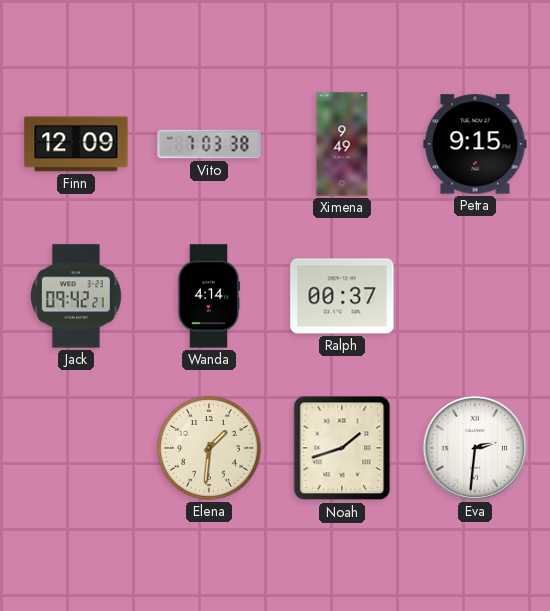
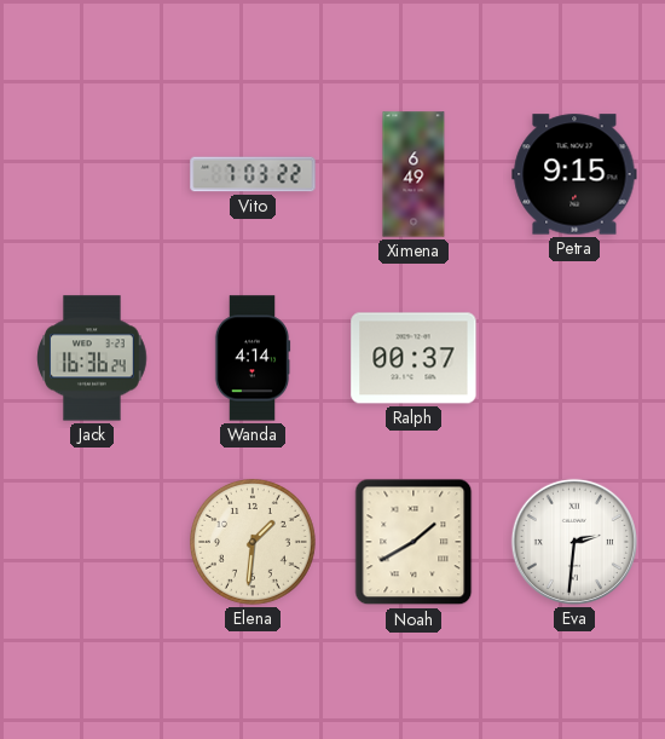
Finn: 12:09 -> none
Vito: 7:03:38 -> 7:03:22
Ximena: 9:49 -> 6:49
Jack: 09:42 -> 16:36
Noah: 1:42 -> 1:40
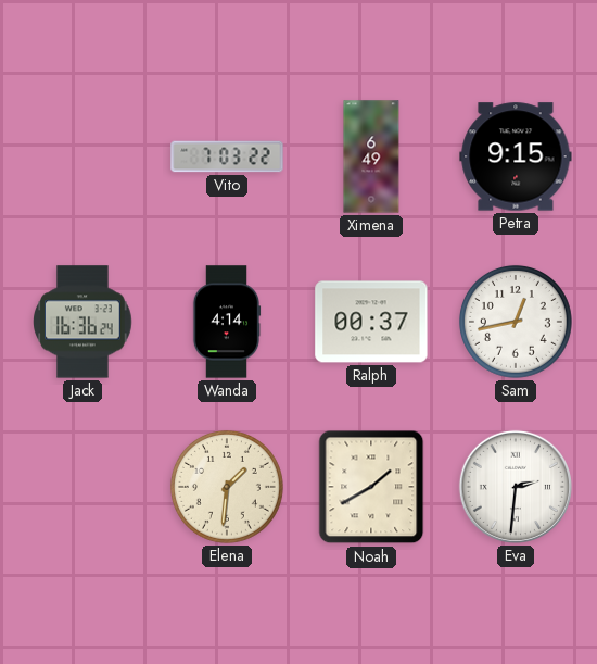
Sam: none -> 12:43
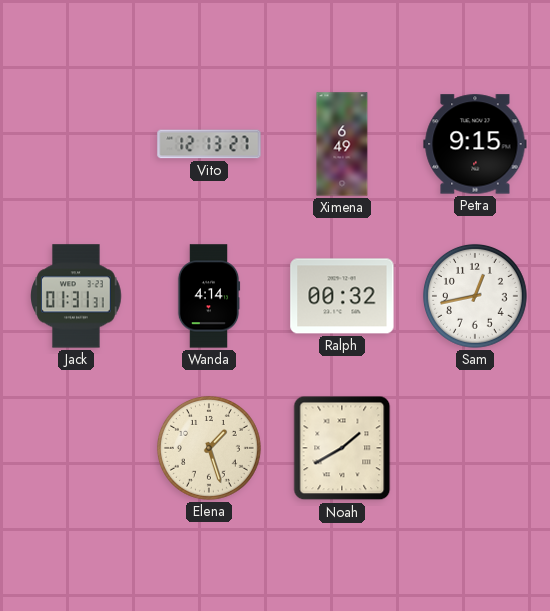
Vito: 7:03 -> 12:13
Jack: 16:36 -> 01:31
Ralph: 00:37 -> 00:32
Elena: 1:31 -> 1:27
Eva: 2:31 -> none
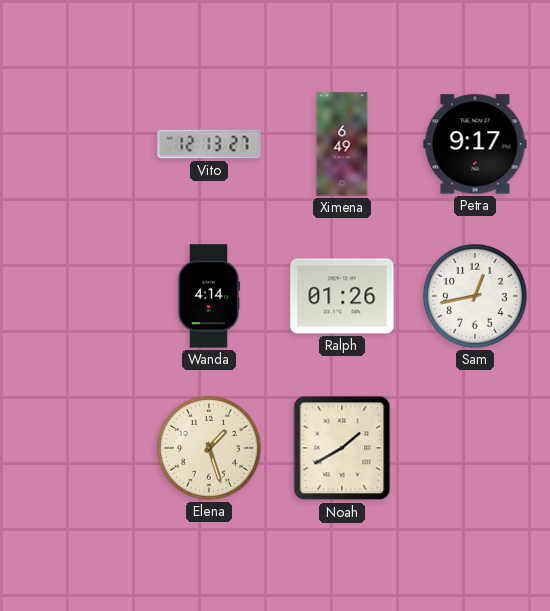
Petra: 9:15 -> 9:17
Jack: 01:31 -> none
Ralph: 00:32 -> 01:26
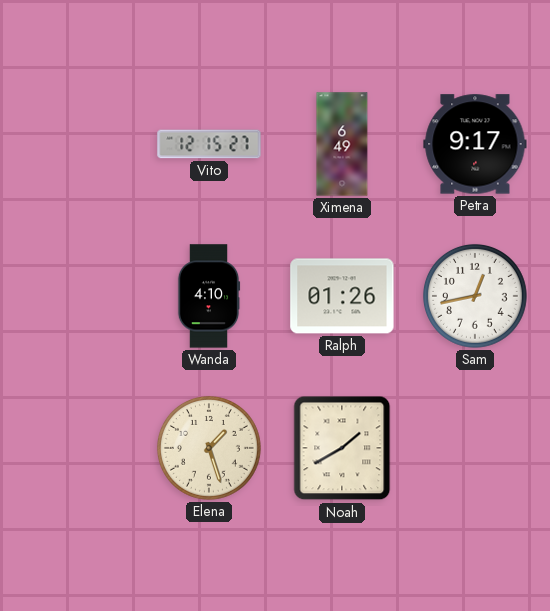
Vito: 12:13 -> 12:15
Wanda: 4:14 -> 4:10
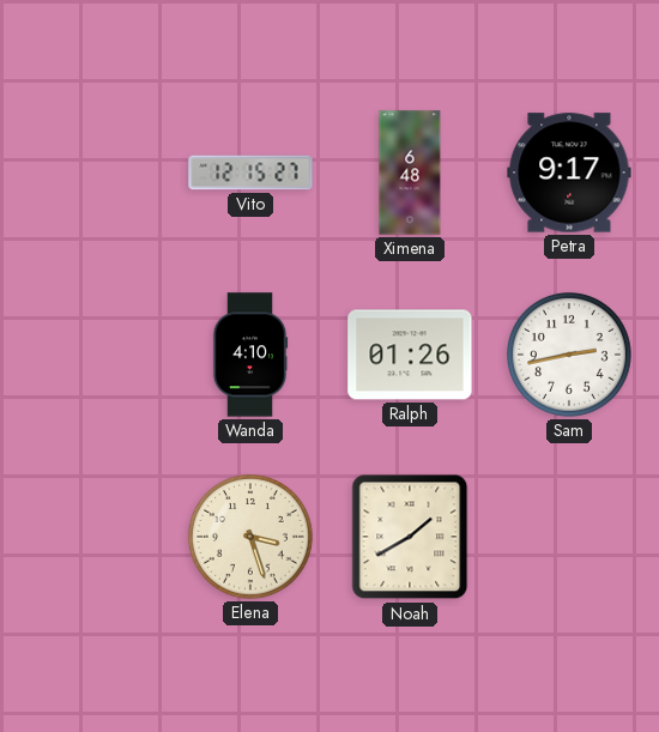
Ximena: 6:49 -> 6:48
Sam: 12:43 -> 2:43
Elena: 1:27 -> 3:27
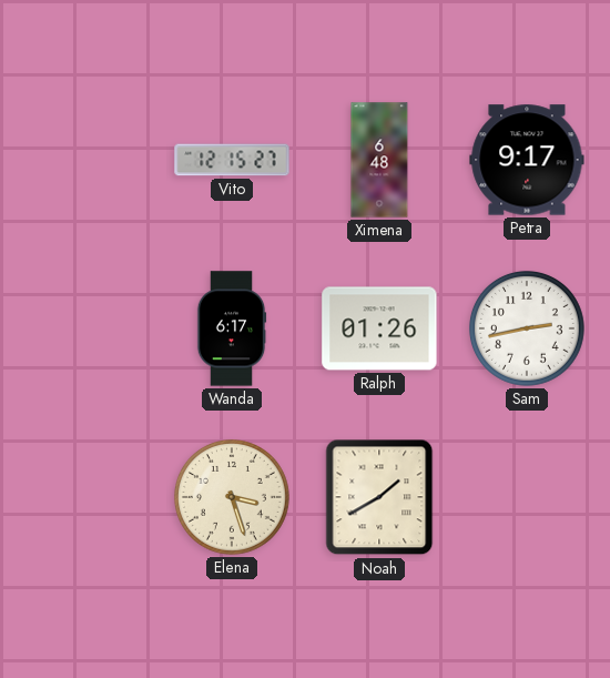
Wanda: 4:10 -> 6:17
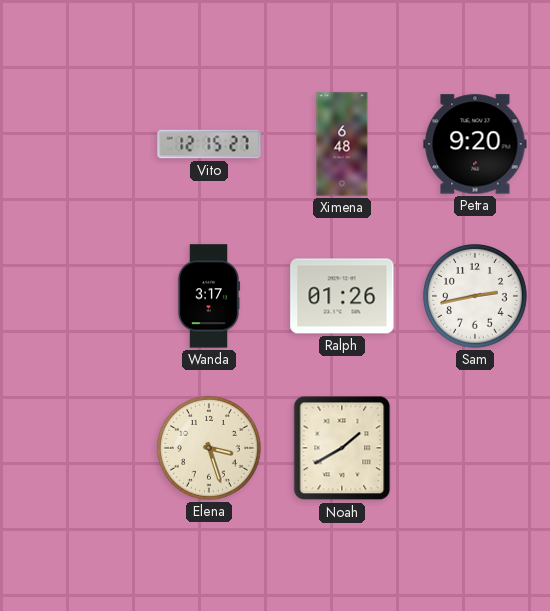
Petra: 9:17 -> 9:20
Wanda: 6:17 -> 3:17
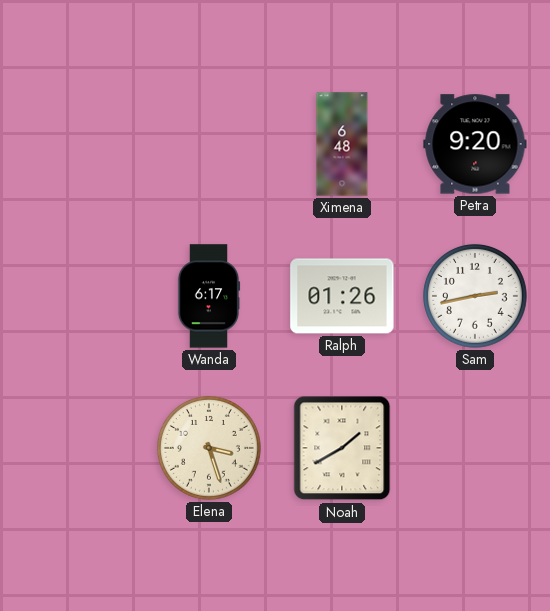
Vito: 12:15 -> none
Wanda: 3:17 -> 6:17
